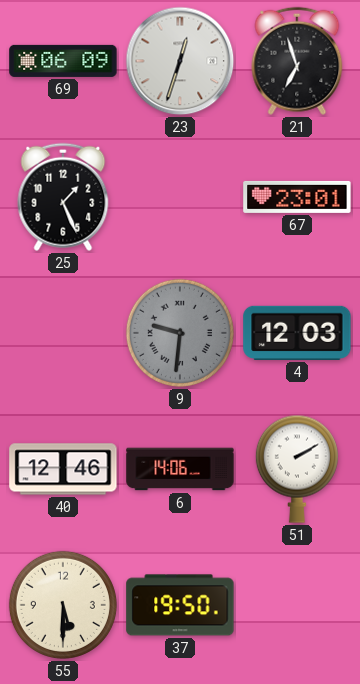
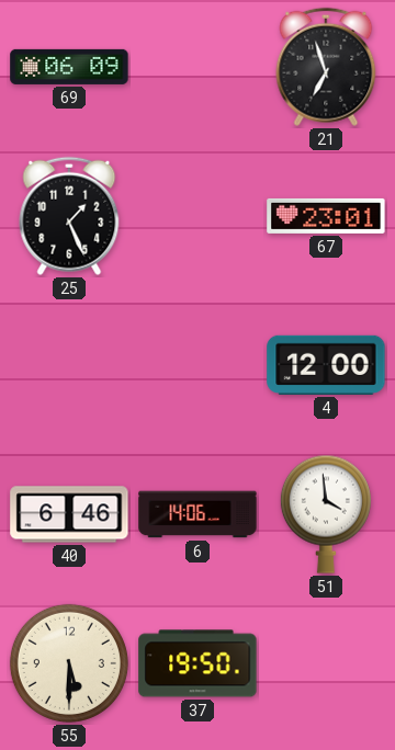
23: 12:33 -> none
9: 9:31 -> none
4: 12:03 -> 12:00
40: 12:46 -> 6:46
51: 2:10 -> 3:59
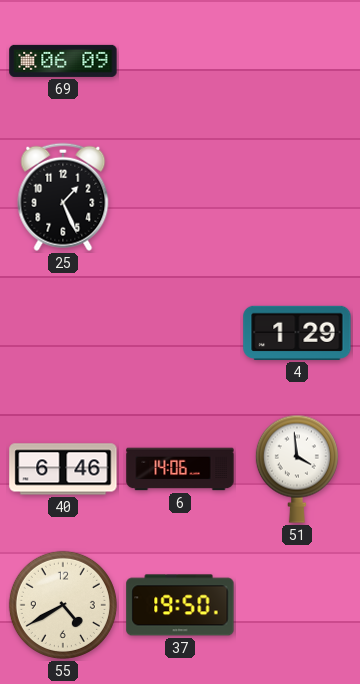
21: 6:57 -> none
67: 23:01 -> none
4: 12:00 -> 1:29
55: 5:30 -> 4:40
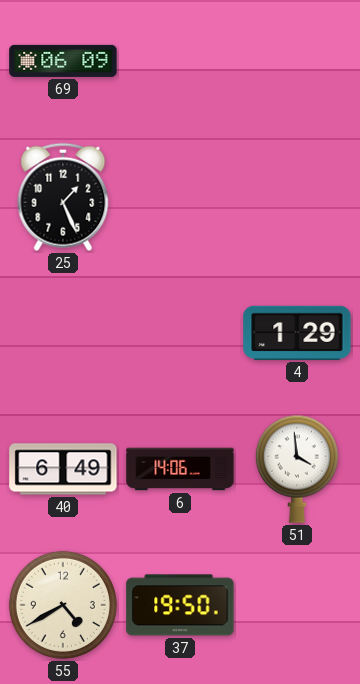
40: 6:46 -> 6:49
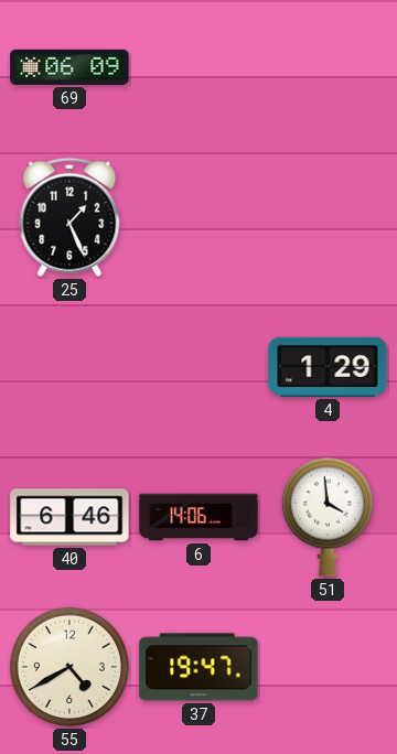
40: 6:49 -> 6:46
37: 19:50 -> 19:47
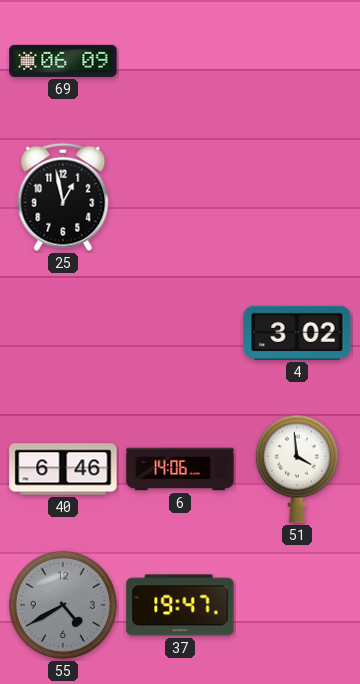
25: 1:26 -> 12:58
4: 1:29 -> 3:02
55 dial: cream -> grey
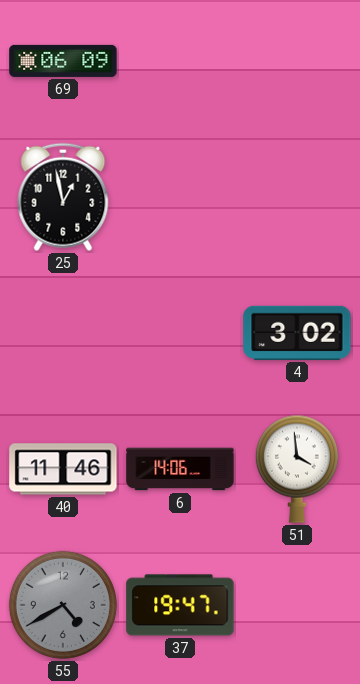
40: 6:46 -> 11:46
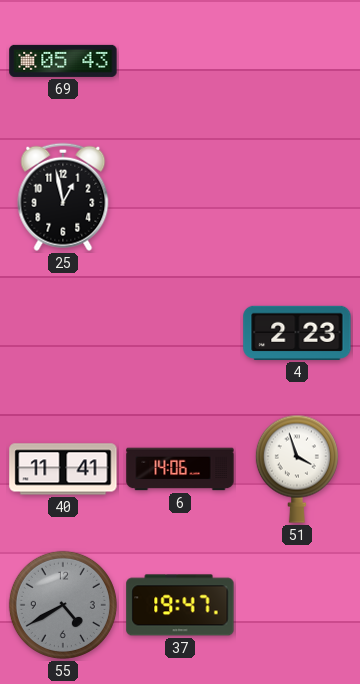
69: 06:09 -> 05:43
4: 3:02 -> 2:23
40: 11:46 -> 11:41
51: 3:59 -> 3:57
